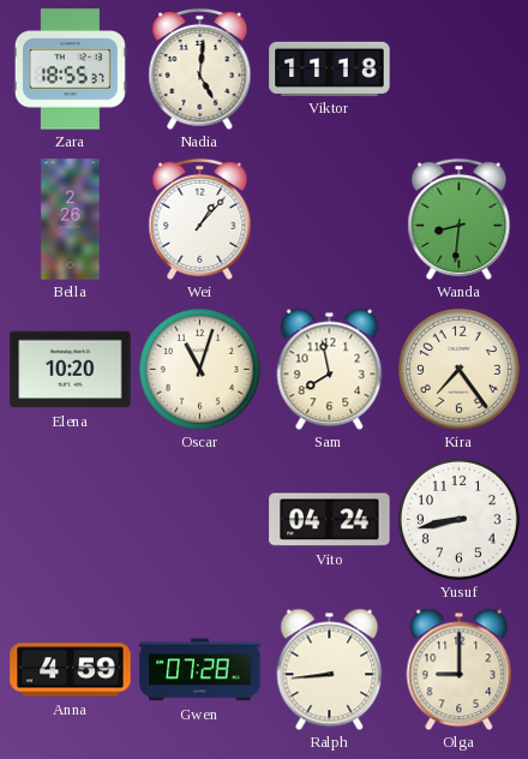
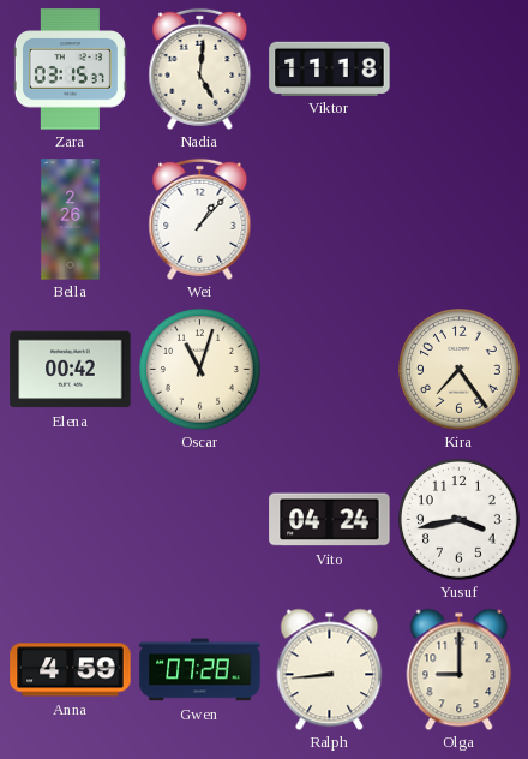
Zara: 18:55 -> 03:15
Wanda: 8:31 -> none
Elena: 10:20 -> 00:42
Sam: 7:58 -> none
Yusuf: 8:43 -> 3:43
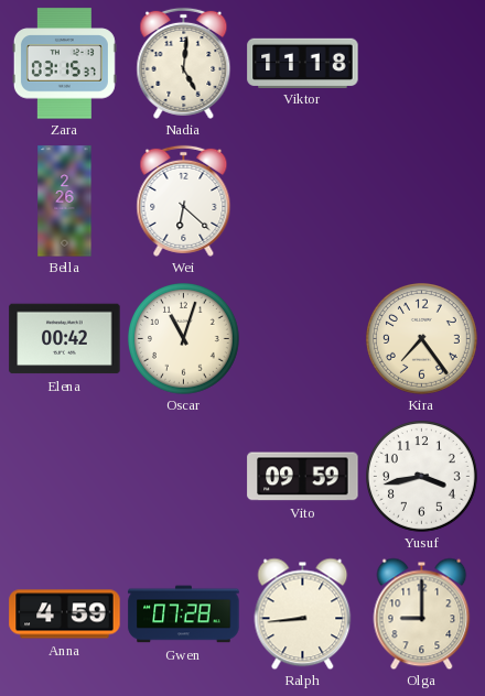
Wei: 1:07 -> 6:22
Vito: 04:24 -> 09:59
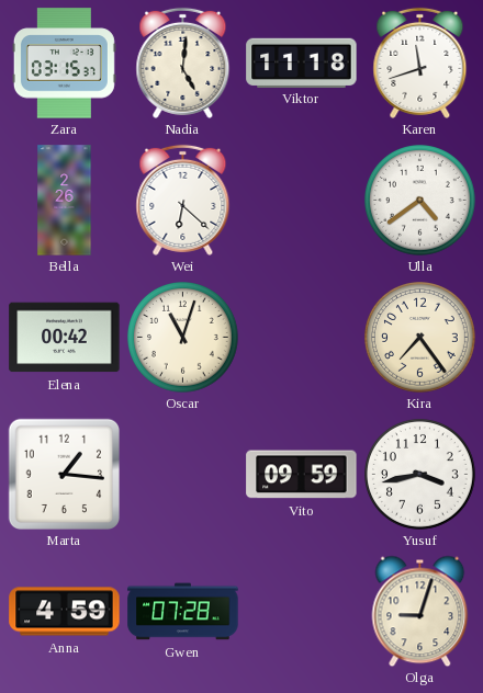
Karen: none -> 11:42
Ulla: none -> 4:39
Marta: none -> 1:16
Ralph: 8:44 -> none
Olga: 9:00 -> 9:03
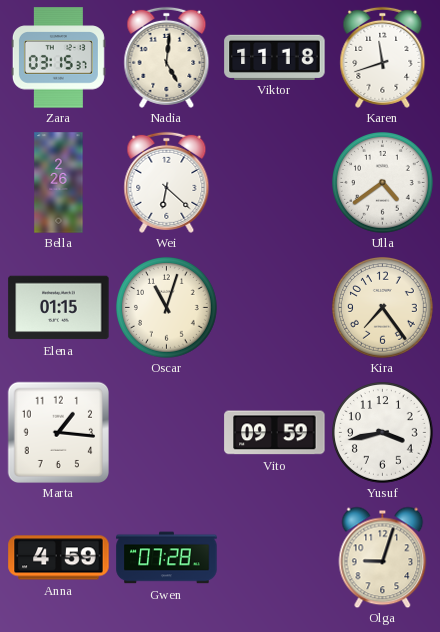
Elena: 00:42 -> 01:15
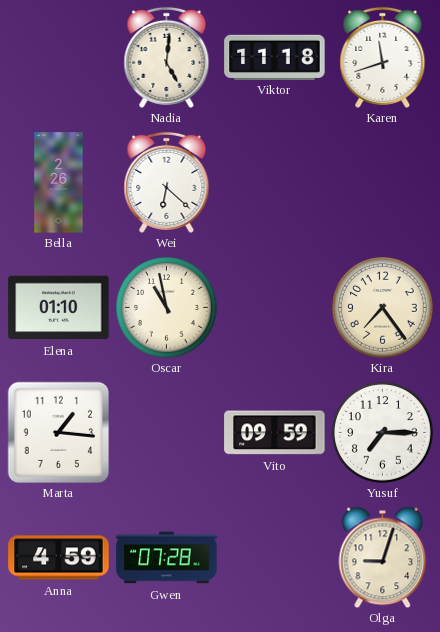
Zara: 03:15 -> none
Ulla: 4:39 -> none
Elena: 01:15 -> 01:10
Oscar: 11:03 -> 10:58
Yusuf: 3:43 -> 7:15
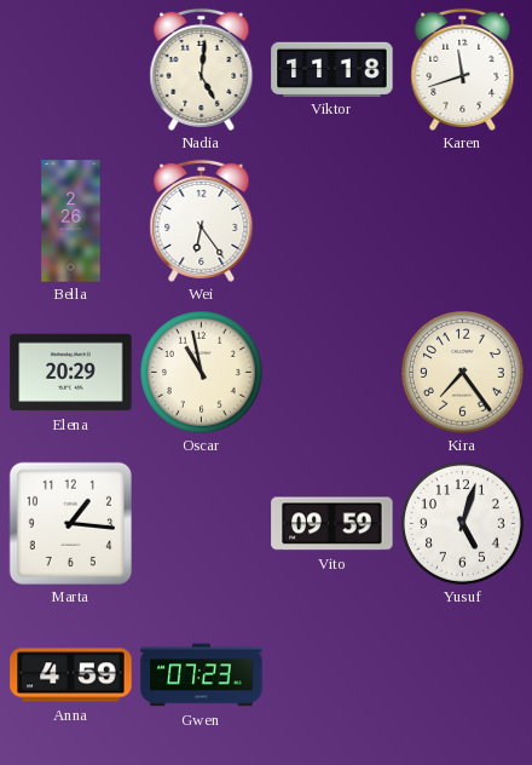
Wei: 6:22 -> 6:24
Elena: 01:10 -> 20:29
Yusuf: 7:15 -> 5:03
Gwen: 07:28 -> 07:23
Olga: 9:03 -> none
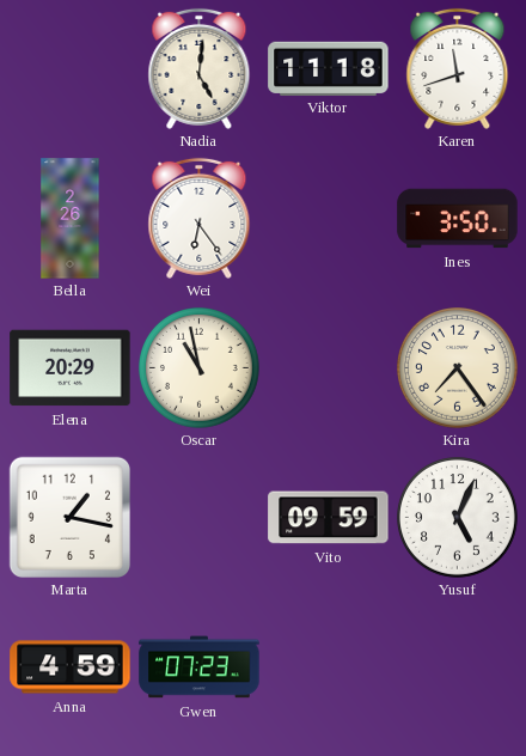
Ines: none -> 3:50
Marta: 1:16 -> 1:17
Yusuf: 5:03 -> 5:04
